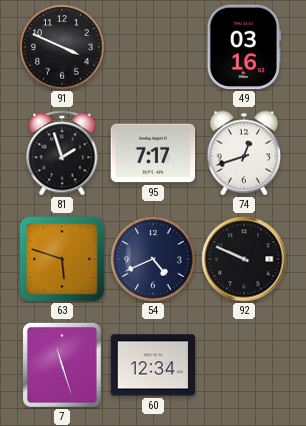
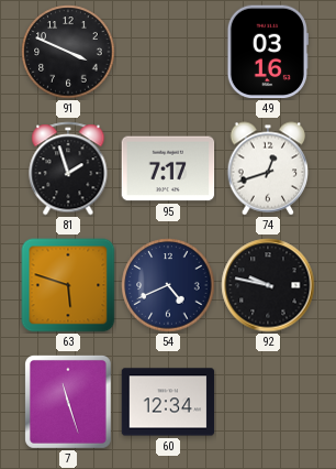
92: 9:49 -> 9:47
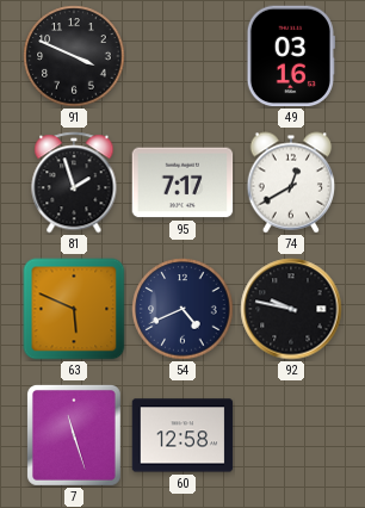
74: 12:42 -> 12:40
63: 5:48 -> 5:49
60: 12:34 -> 12:58
